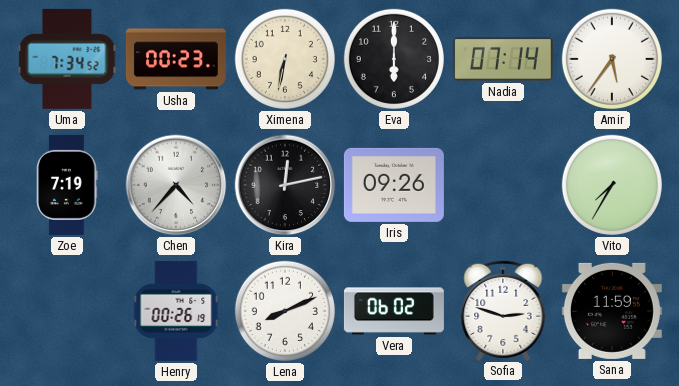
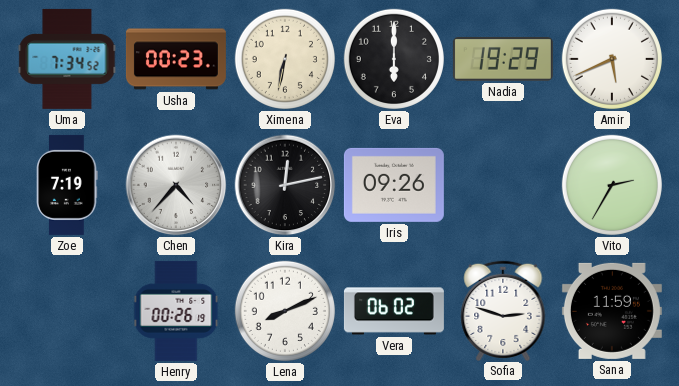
Nadia: 07:14 -> 19:29
Amir: 5:36 -> 5:41
Vito: 7:35 -> 2:35
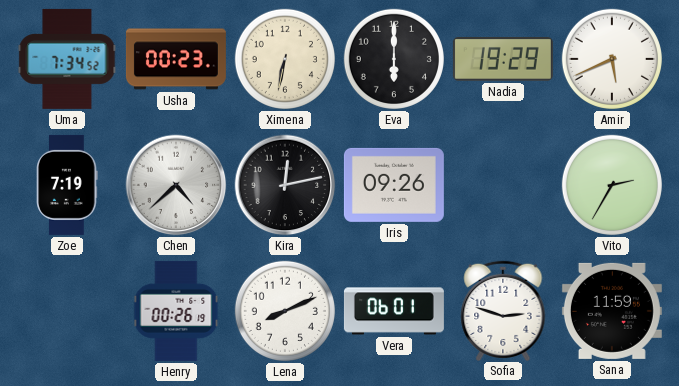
Chen: 4:37 -> 4:38
Vera: 06:02 -> 06:01
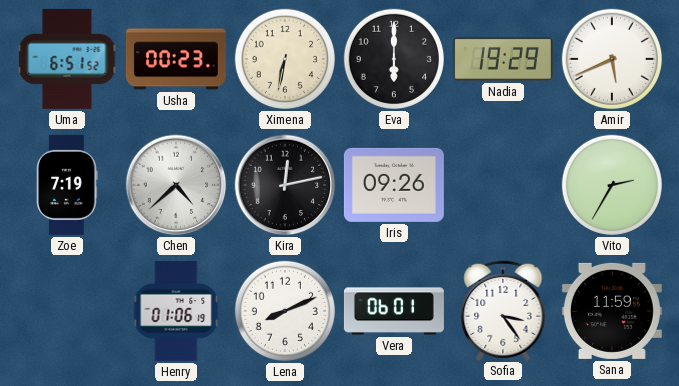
Uma: 7:34 -> 6:51
Henry: 00:26 -> 01:06
Sofia: 2:48 -> 3:24
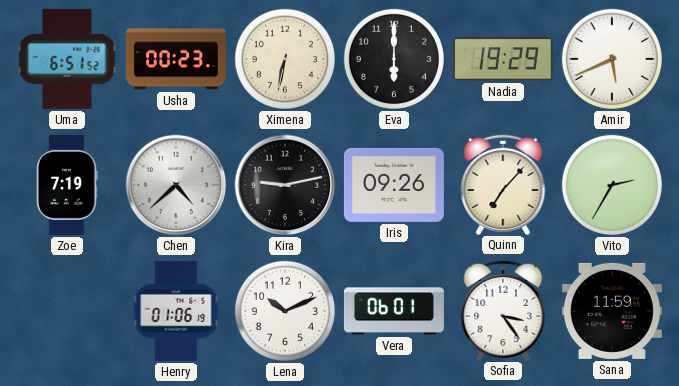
Kira: 12:13 -> 9:13
Quinn: none -> 7:07
Lena: 8:11 -> 10:11
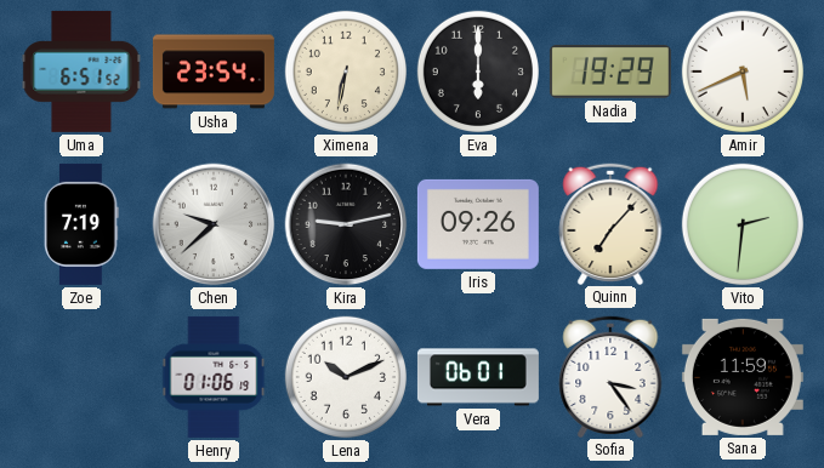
Usha: 00:23 -> 23:54
Chen: 4:38 -> 9:38
Vito: 2:35 -> 2:31
